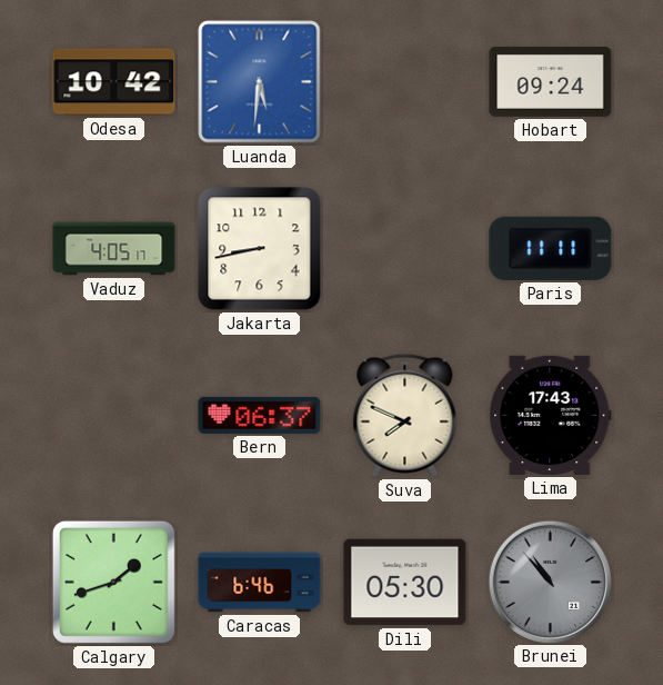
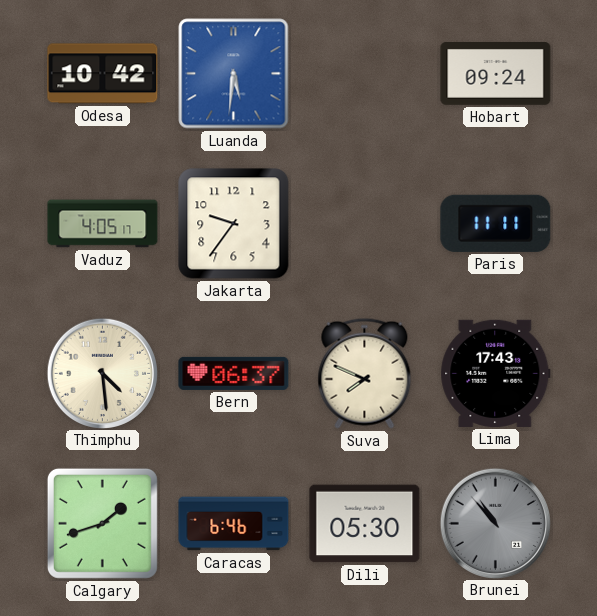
Jakarta: 8:43 -> 9:36
Thimphu: none -> 4:29
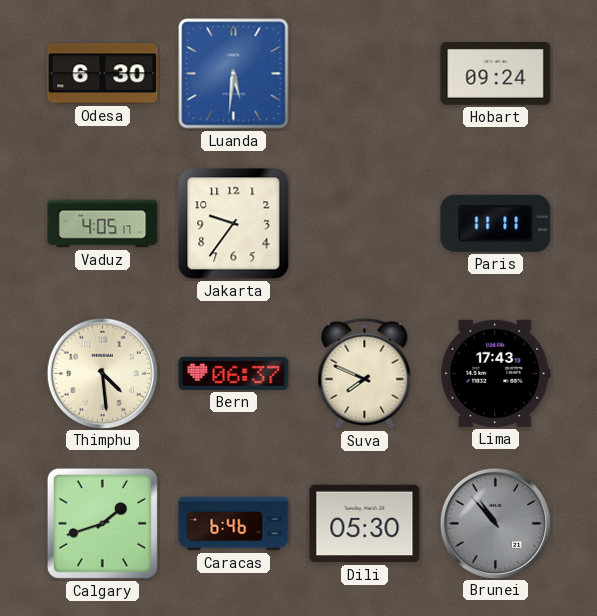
Odesa: 10:42 -> 6:30
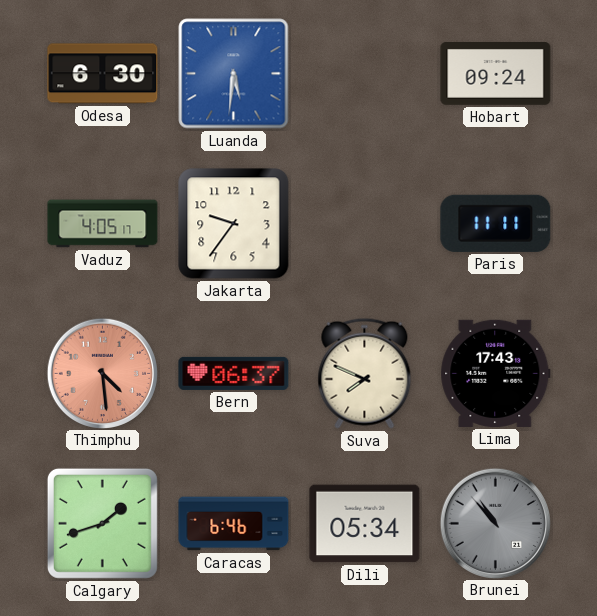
Thimphu dial: cream -> salmon
Dili: 05:30 -> 05:34
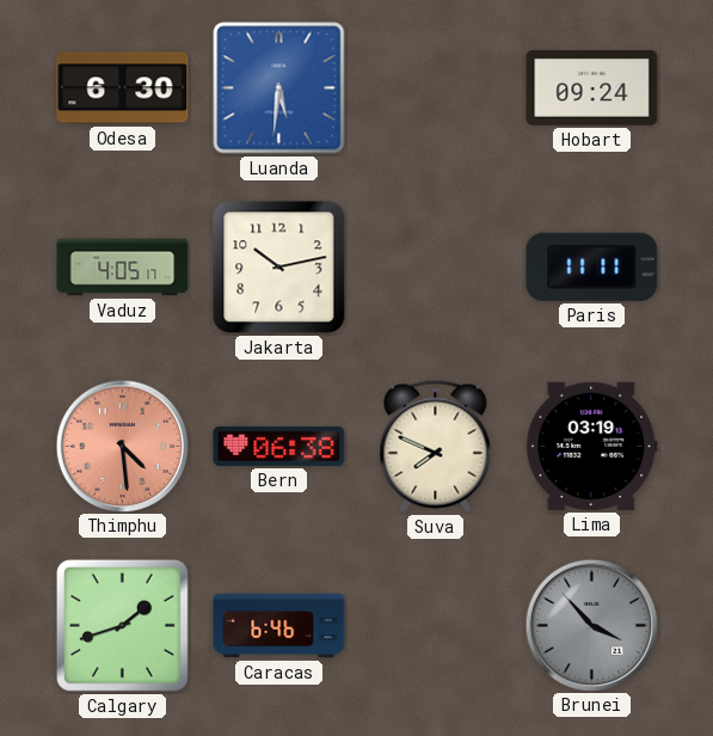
Jakarta: 9:36 -> 10:13
Bern: 06:37 -> 06:38
Lima: 17:43 -> 03:19
Dili: 05:34 -> none
Brunei: 10:53 -> 3:53
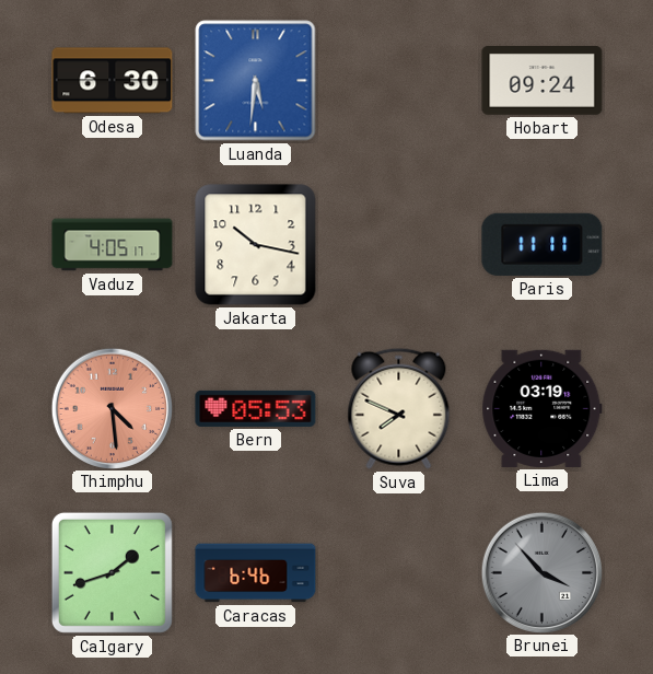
Jakarta: 10:13 -> 10:17
Bern: 06:38 -> 05:53
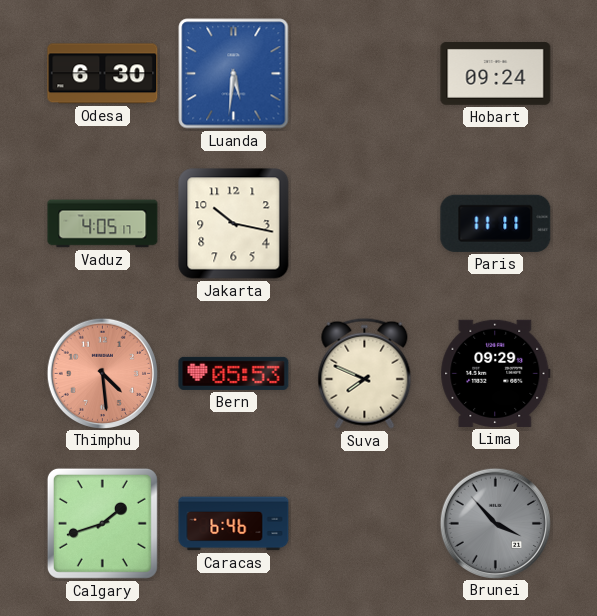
Lima: 03:19 -> 09:29
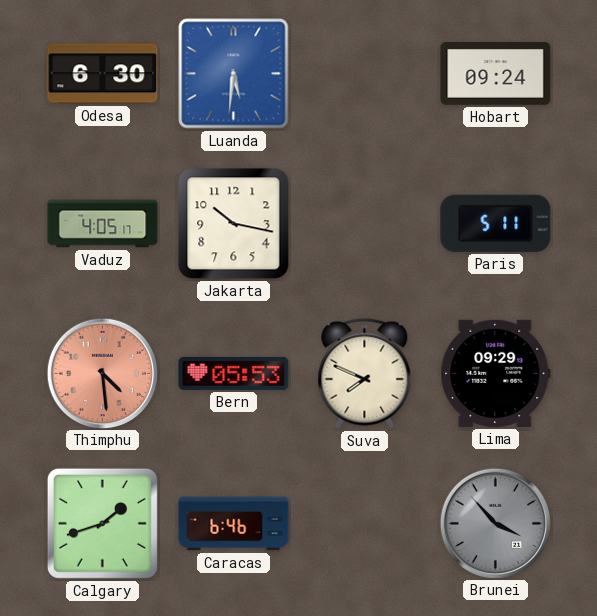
Paris: 11:11 -> 5:11
